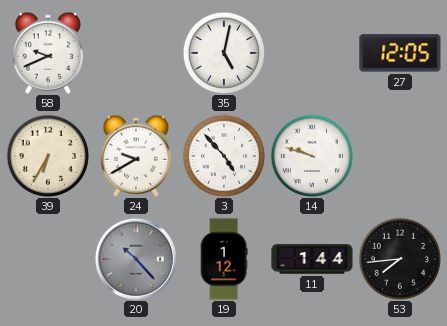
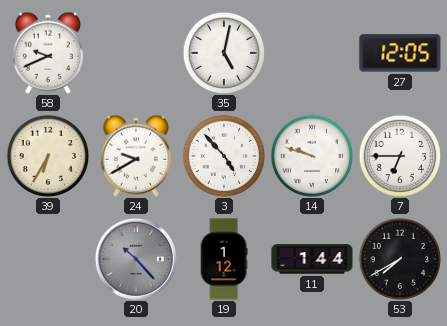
7: none -> 6:45
53: 7:44 -> 7:40
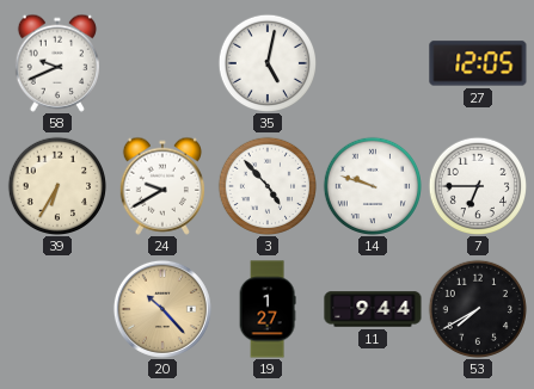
20 dial: grey -> champagne
19: 1:12 -> 1:27
11: 1:44 -> 9:44
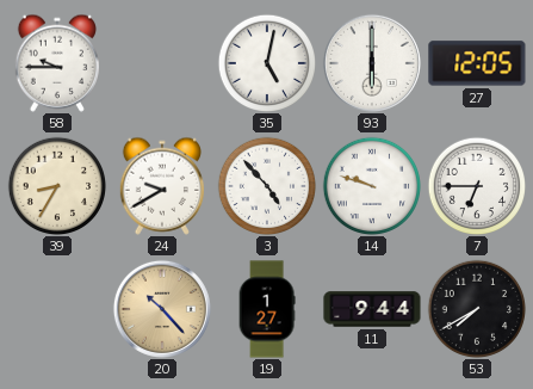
58: 9:41 -> 9:45
93: none -> 6:00
39: 6:35 -> 8:35
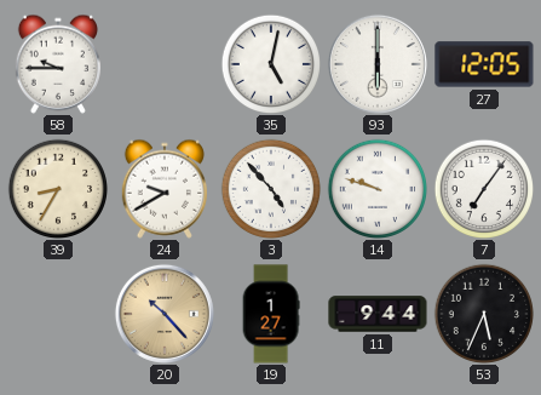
7: 6:45 -> 7:06
53: 7:40 -> 5:34
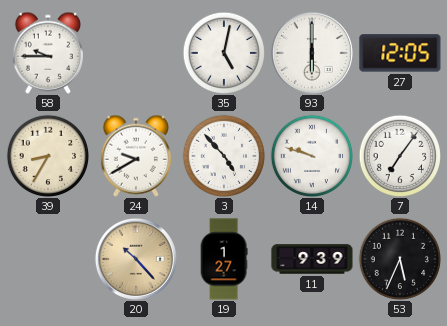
11: 9:44 -> 9:39
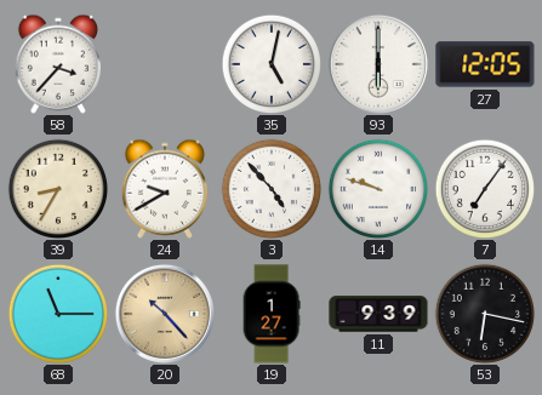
58: 9:45 -> 3:37
68: none -> 11:15
53: 5:34 -> 6:17
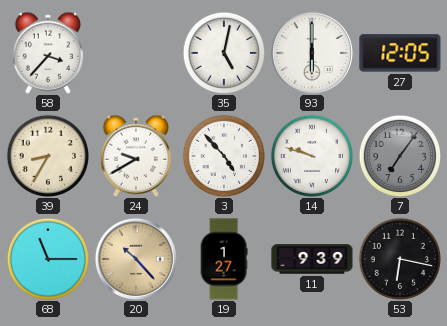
7 dial: white -> grey
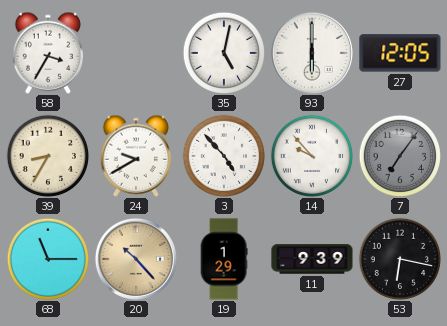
58: 3:37 -> 3:35
14: 9:48 -> 9:53
19: 1:27 -> 1:29
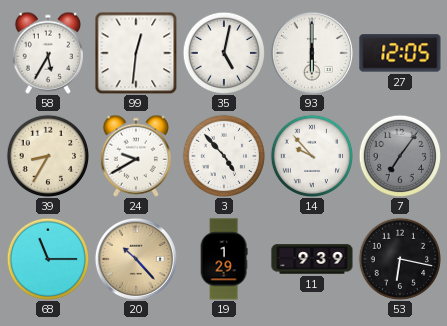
58: 3:35 -> 5:35
99: none -> 12:31
